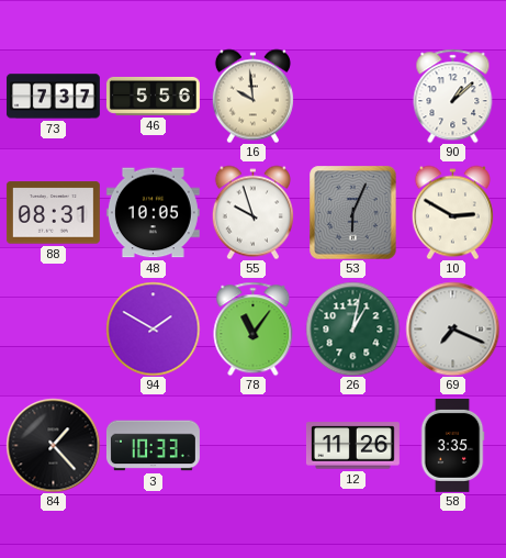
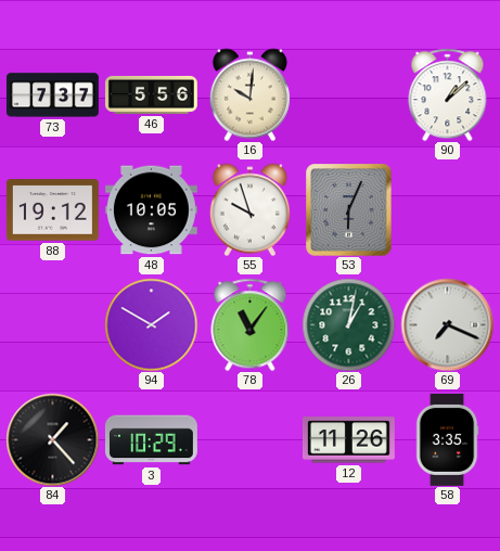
16: 9:59 -> 10:01
88: 08:31 -> 19:12
10: 2:50 -> none
3: 10:33 -> 10:29
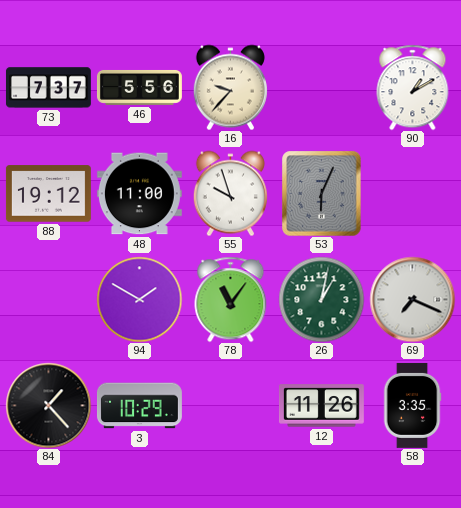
16: 10:01 -> 9:37
90: 1:08 -> 1:10
48: 10:05 -> 11:00
